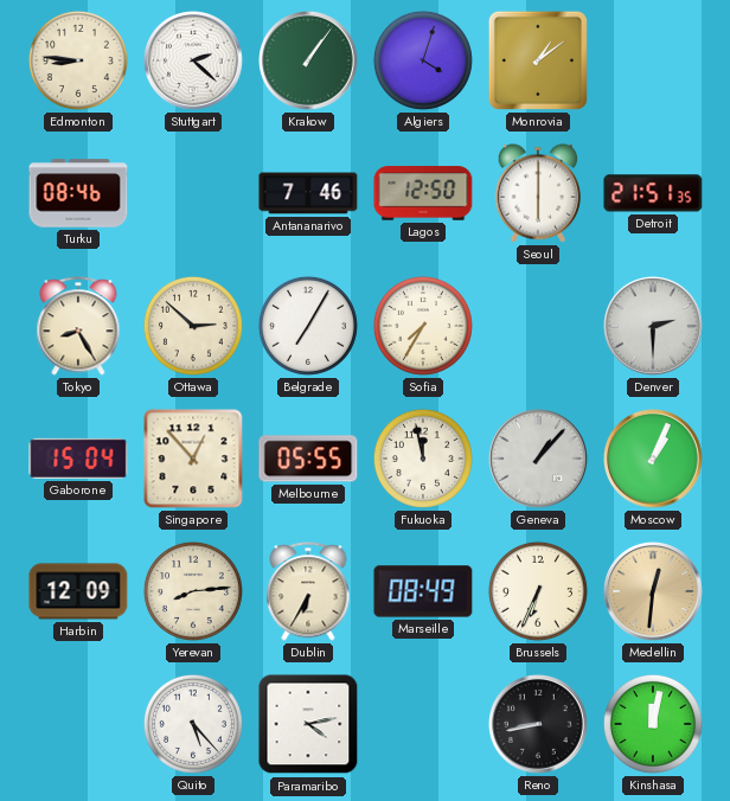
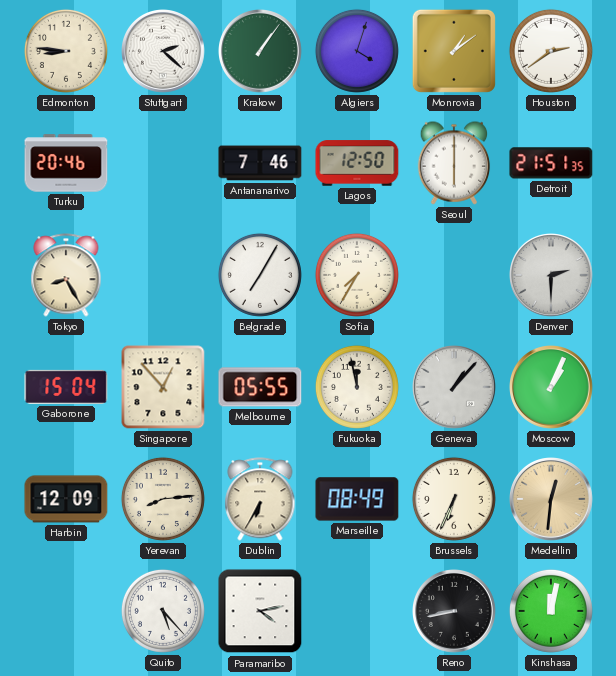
Houston: none -> 2:39
Turku: 08:46 -> 20:46
Ottawa: 2:52 -> none
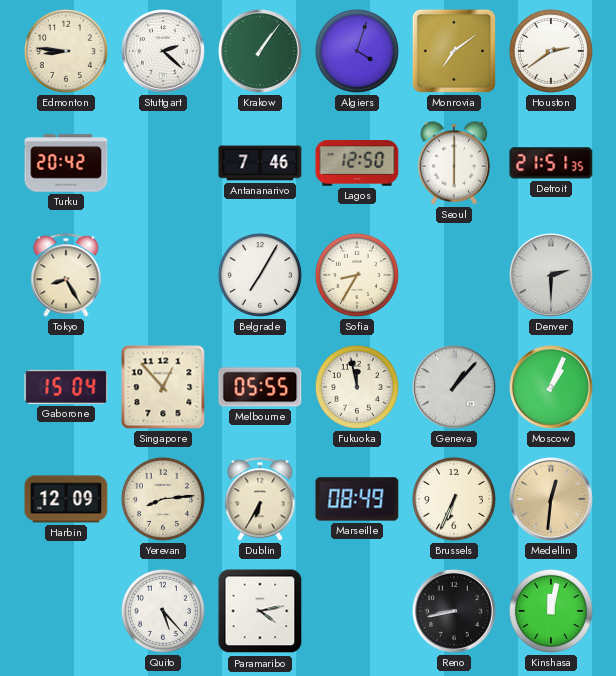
Monrovia: 1:09 -> 7:09
Turku: 20:46 -> 20:42
Sofia: 7:35 -> 8:35
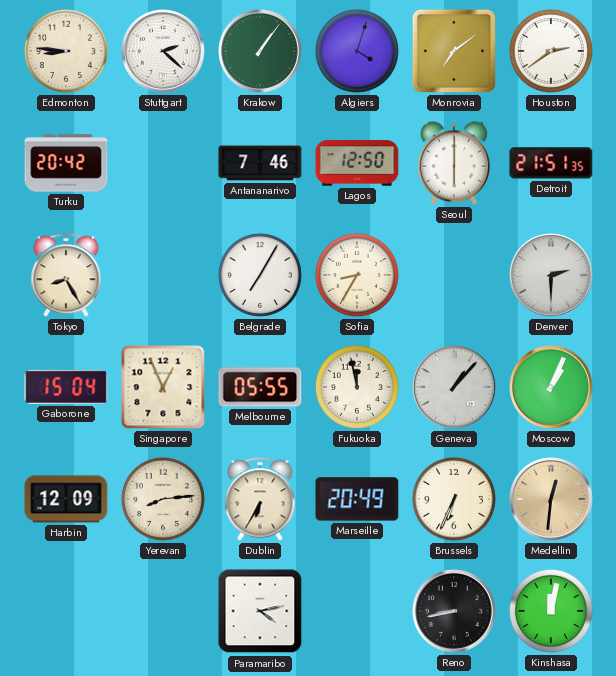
Singapore: 12:53 -> 12:56
Marseille: 08:49 -> 20:49
Quito: 5:23 -> none
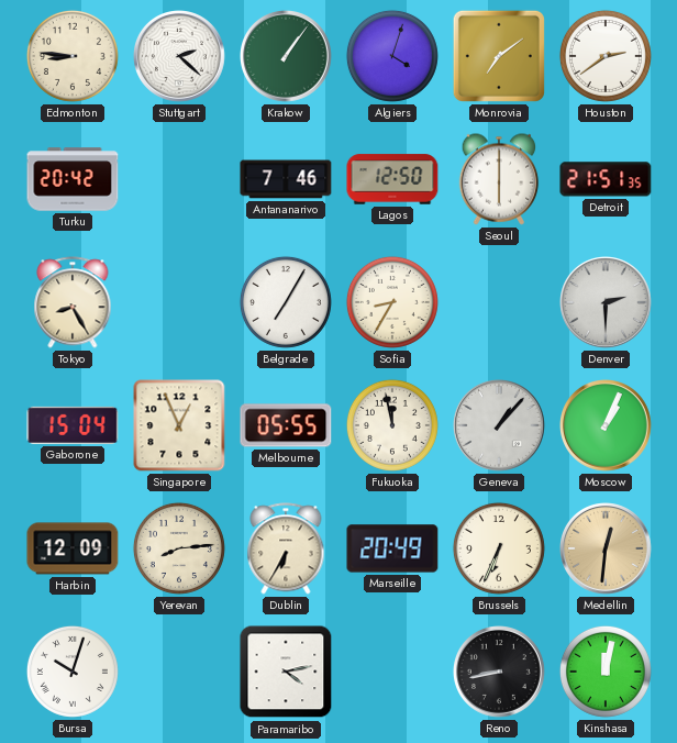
Bursa: none -> 10:03
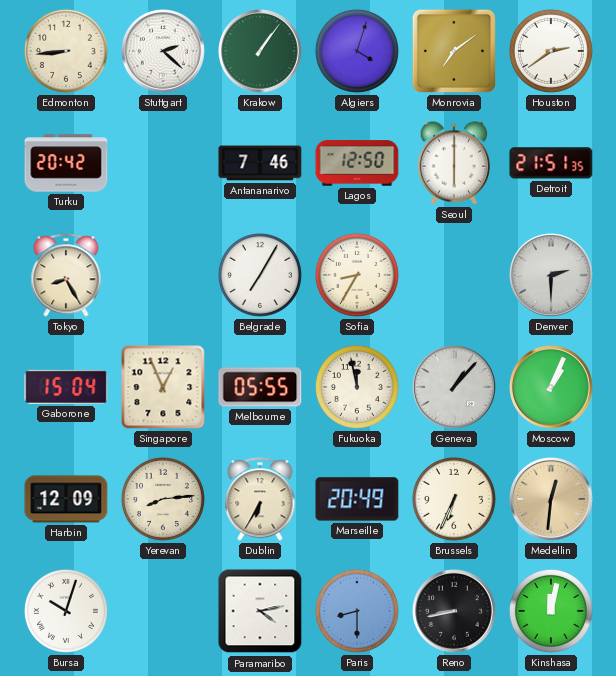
Edmonton: 8:46 -> 8:44
Paris: none -> 8:30
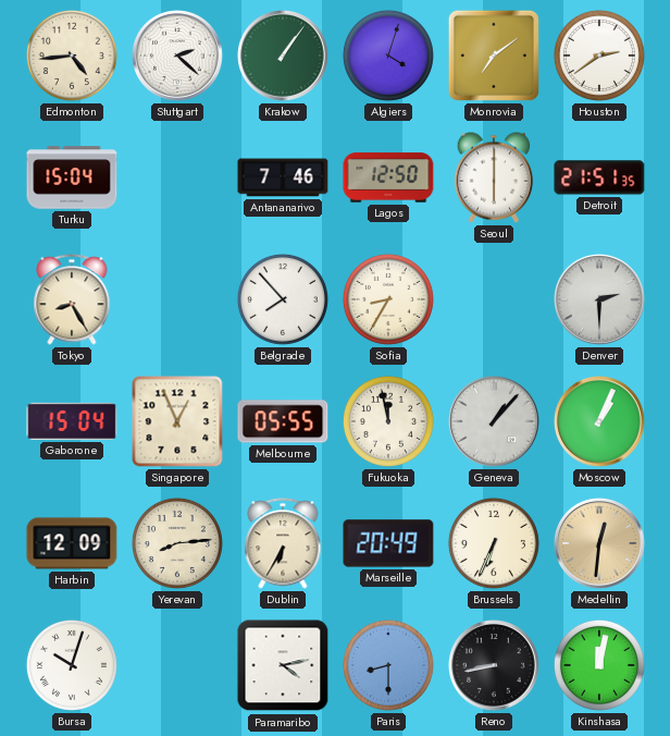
Edmonton: 8:44 -> 4:44
Turku: 20:42 -> 15:04
Belgrade: 7:05 -> 7:53
